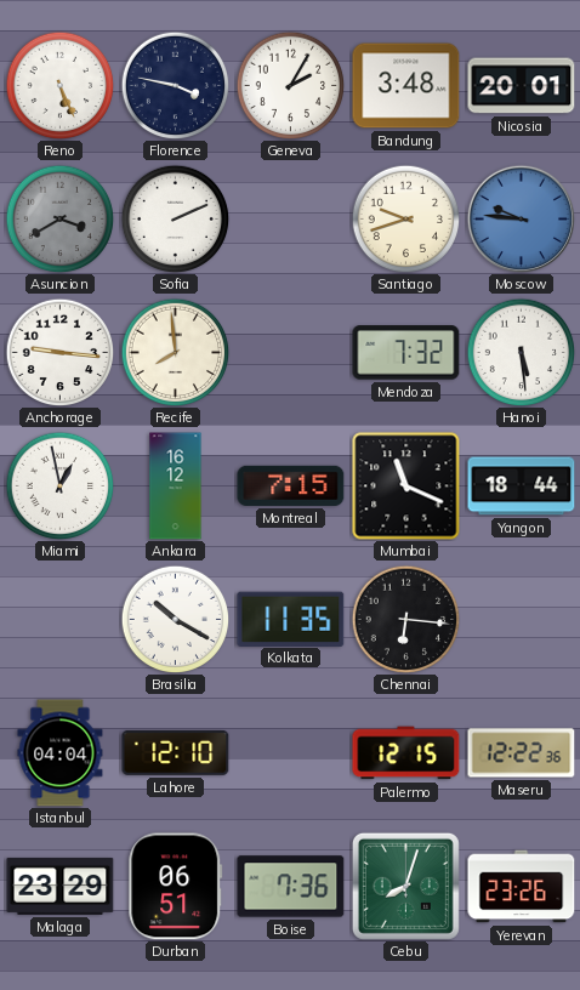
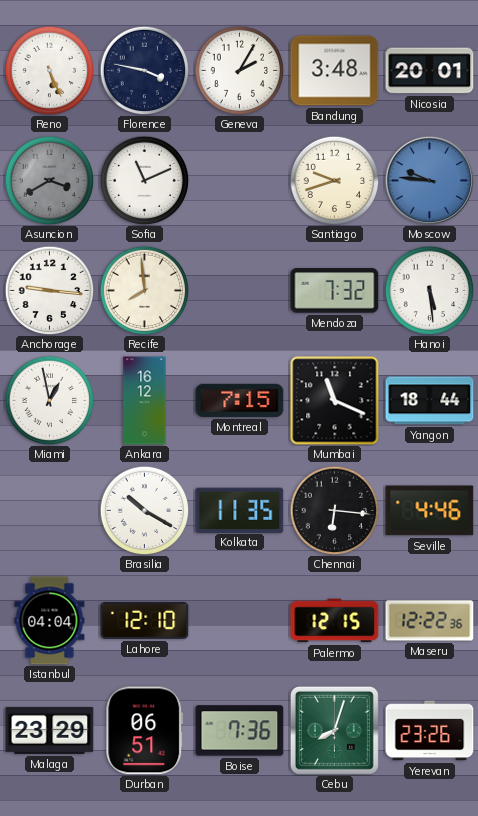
Sofia: 2:11 -> 11:11
Seville: none -> 4:46
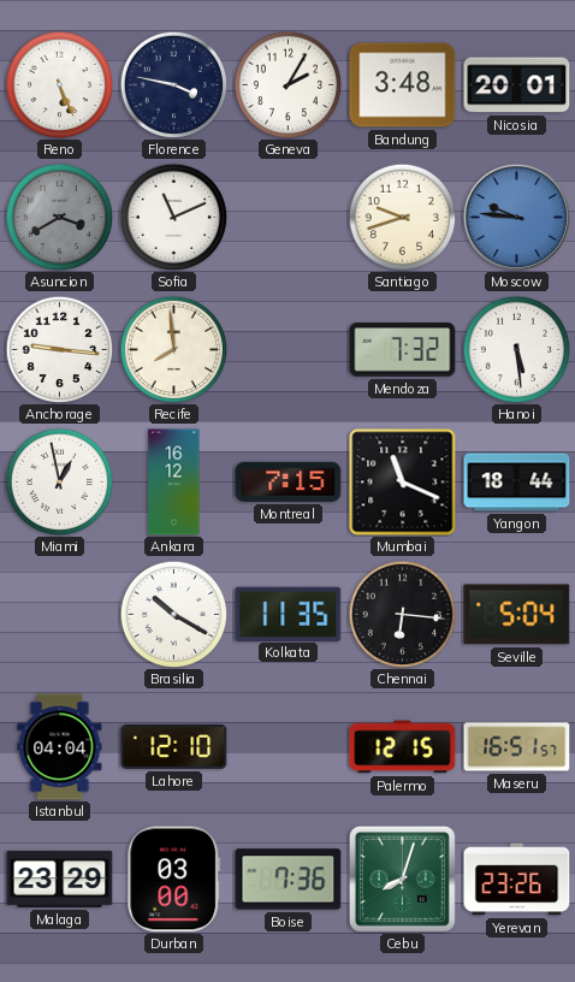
Seville: 4:46 -> 5:04
Maseru: 12:22 -> 16:51
Durban: 06:51 -> 03:00
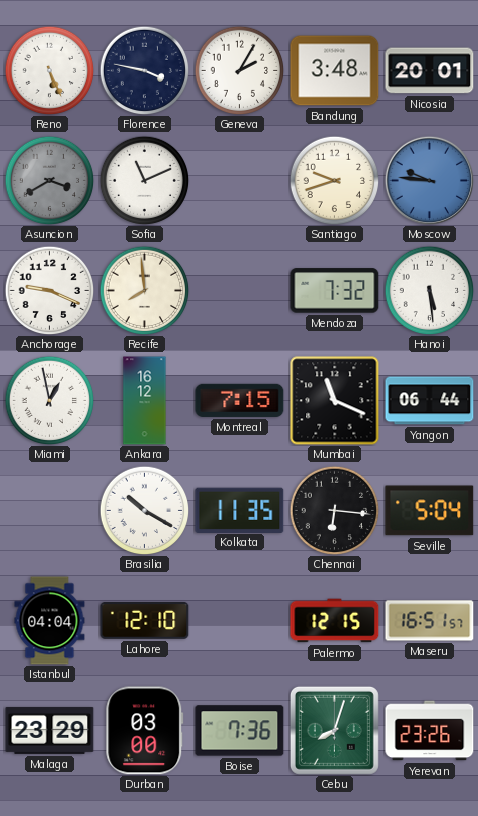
Anchorage: 9:16 -> 9:19
Yangon: 18:44 -> 06:44
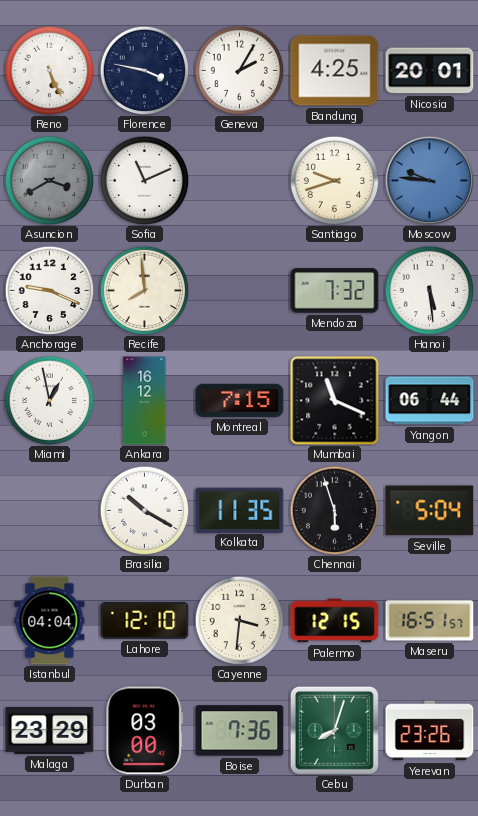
Bandung: 3:48 -> 4:25
Chennai: 6:16 -> 5:57
Cayenne: none -> 3:31
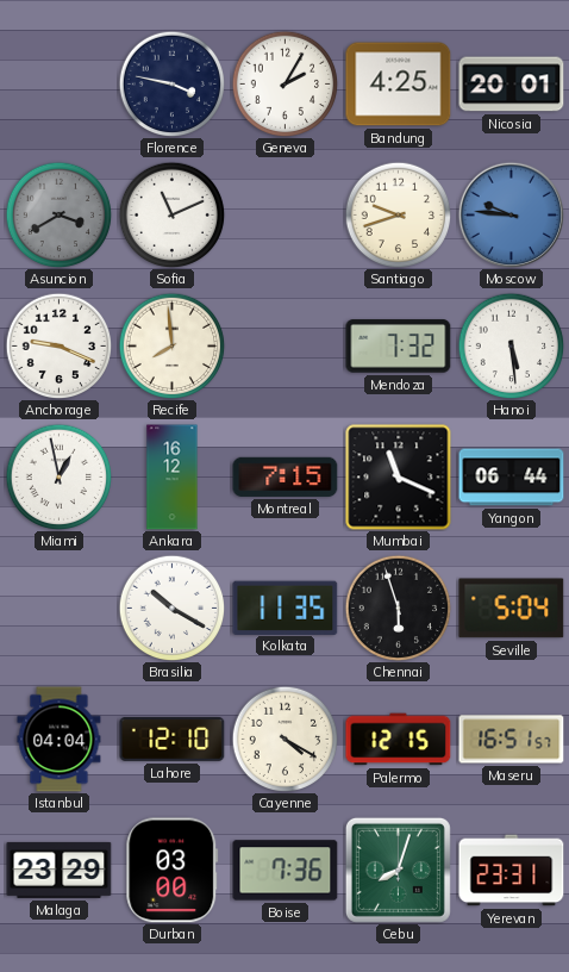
Reno: 5:26 -> none
Cayenne: 3:31 -> 4:20
Yerevan: 23:26 -> 23:31
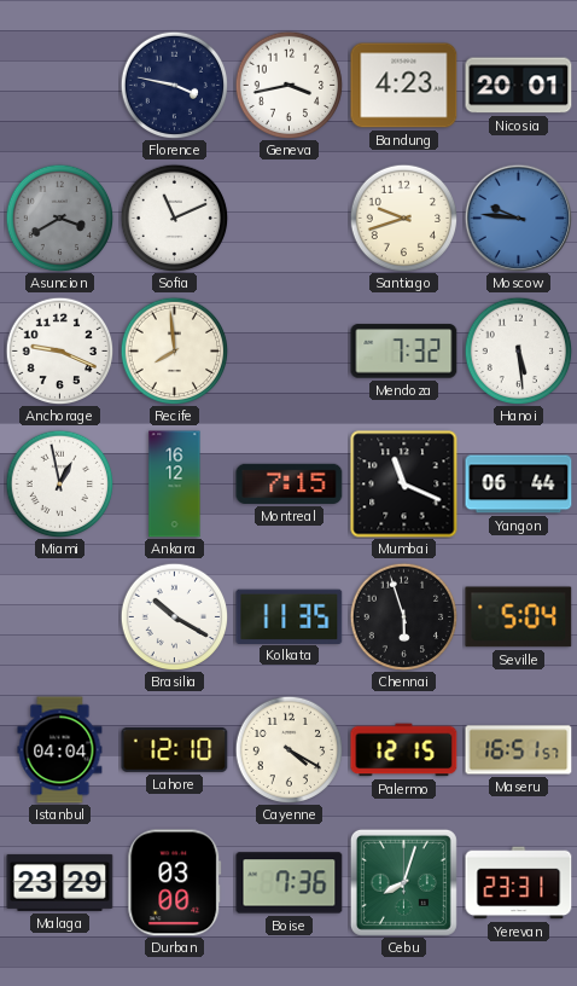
Geneva: 2:05 -> 3:43
Bandung: 4:25 -> 4:23
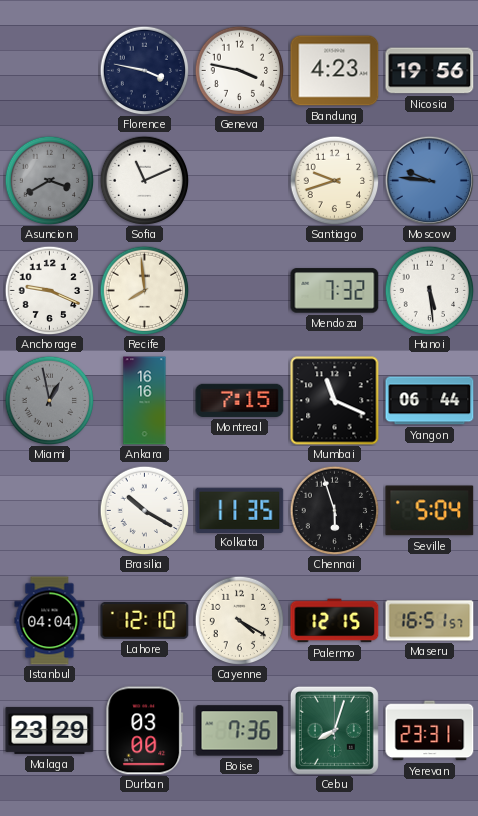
Geneva: 3:43 -> 3:47
Nicosia: 20:01 -> 19:56
Miami dial: white -> grey
Ankara: 16:12 -> 16:16
